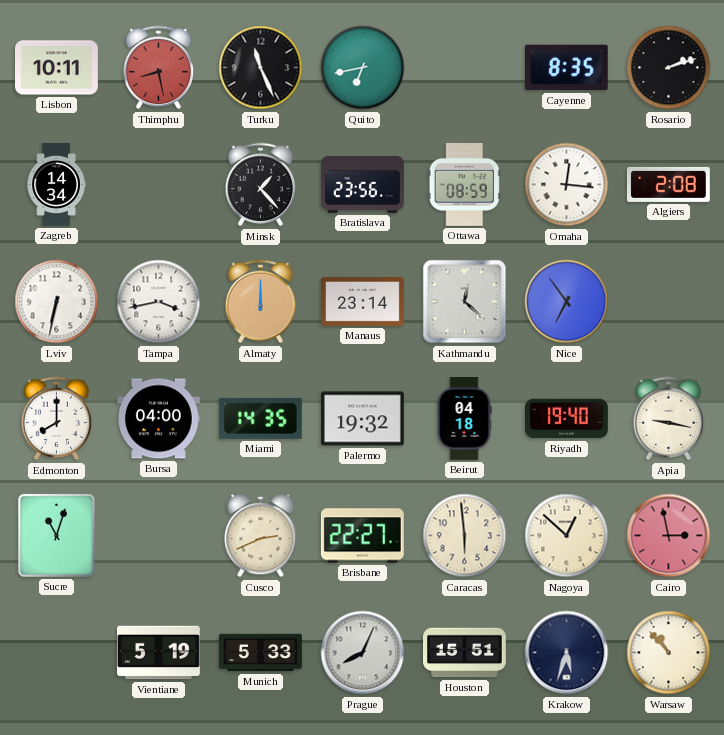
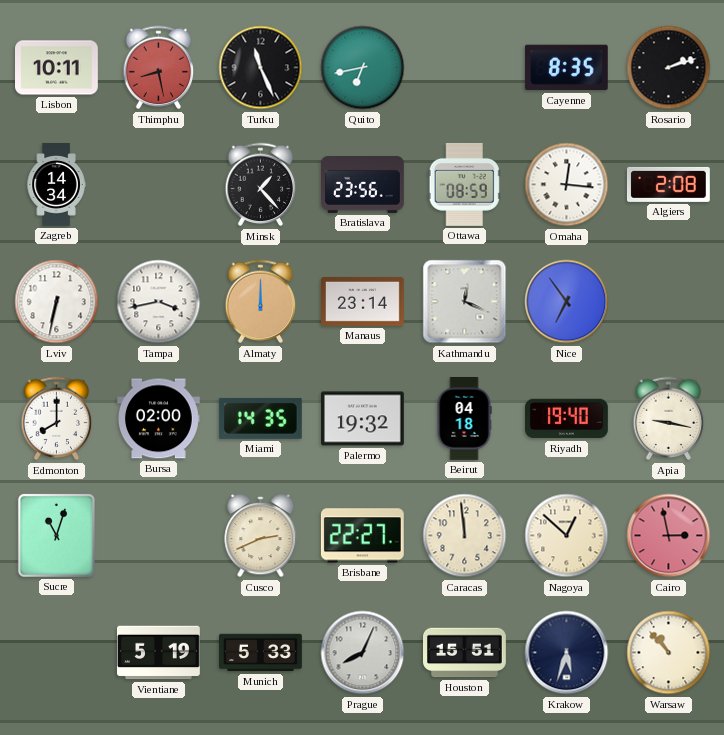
Kathmandu: 12:22 -> 12:19
Bursa: 04:00 -> 02:00
Caracas: 5:59 -> 11:59
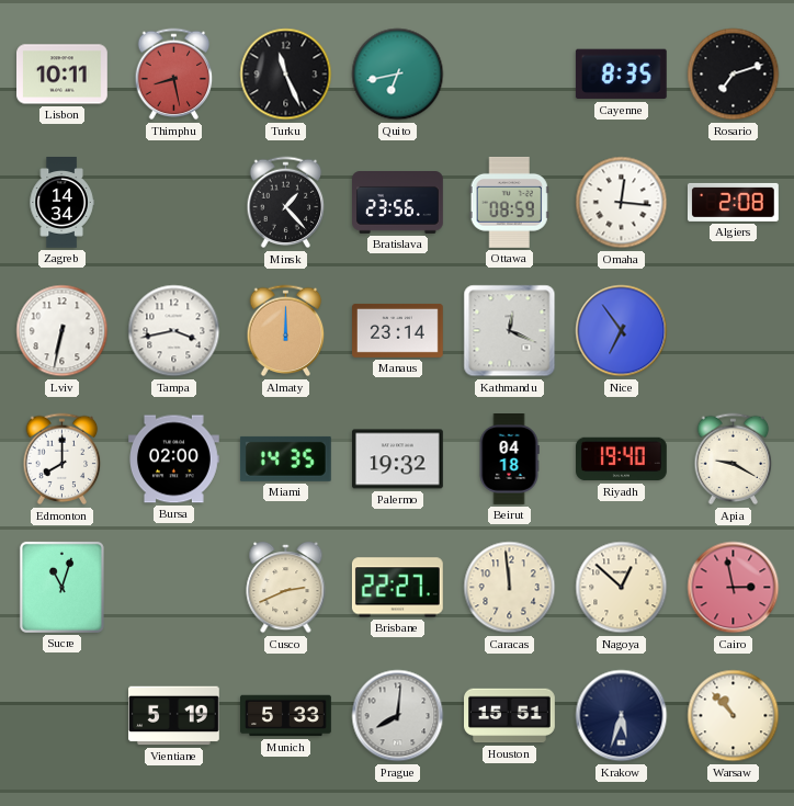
Rosario: 2:12 -> 7:12
Apia: 9:17 -> 9:20
Prague: 8:04 -> 8:01
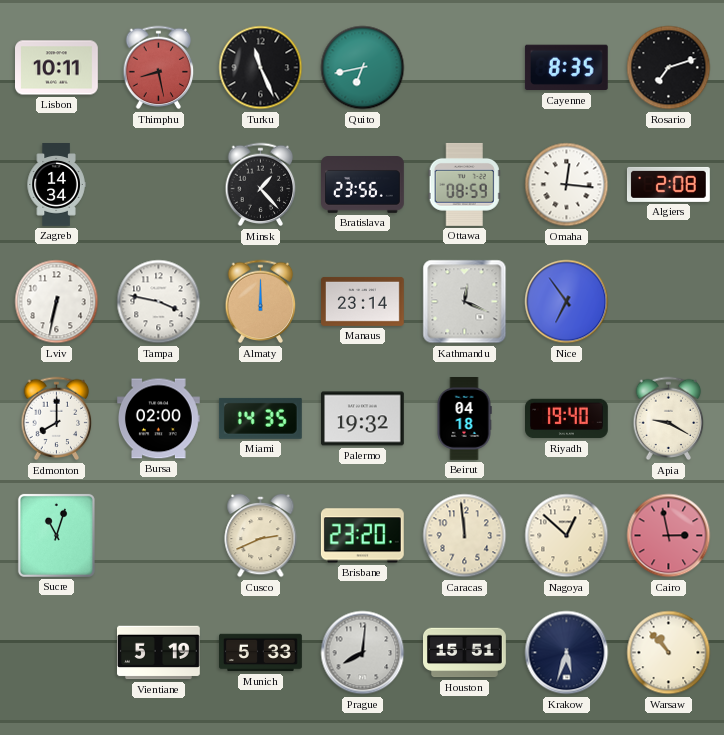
Tampa: 3:43 -> 3:47
Brisbane: 22:27 -> 23:20
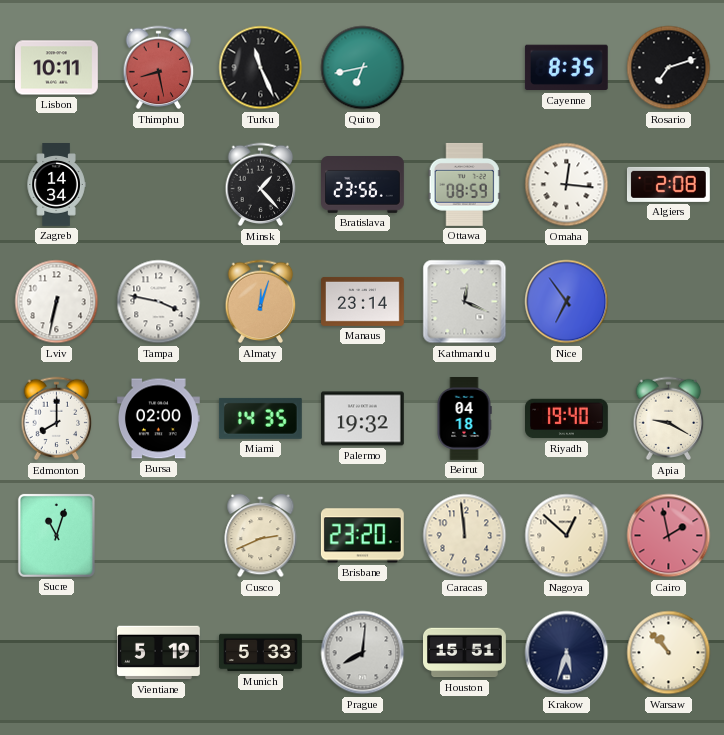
Almaty: 12:00 -> 12:03
Cairo: 2:58 -> 1:58
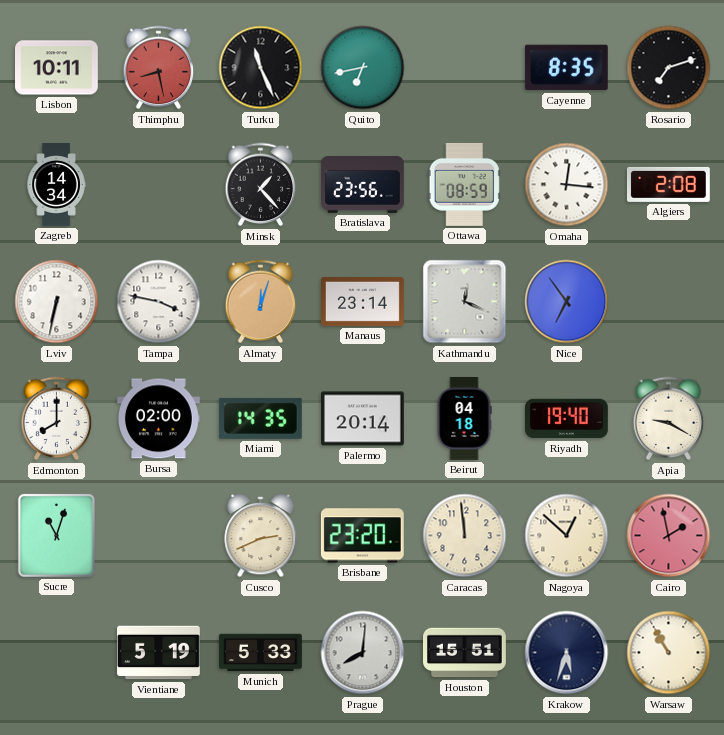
Palermo: 19:32 -> 20:14
Warsaw: 10:53 -> 10:55
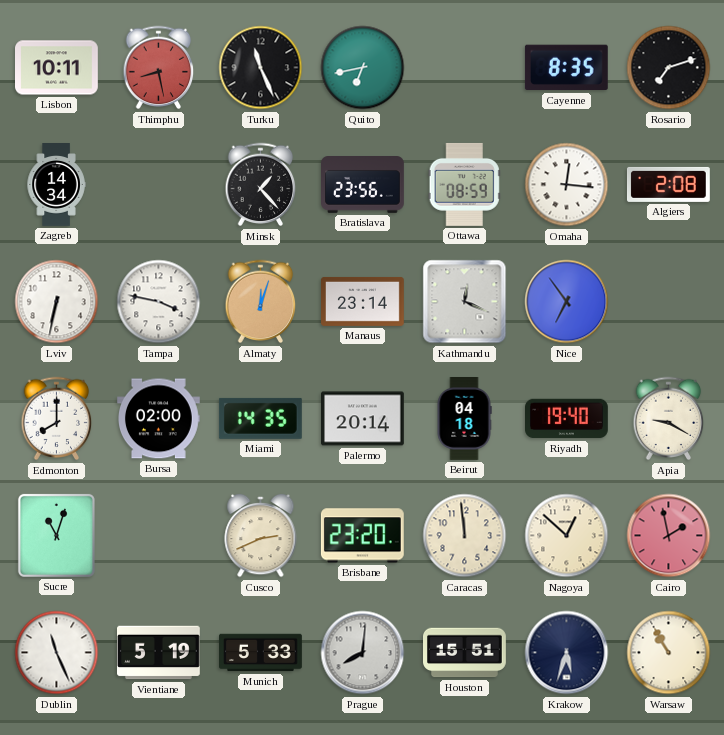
Dublin: none -> 11:26
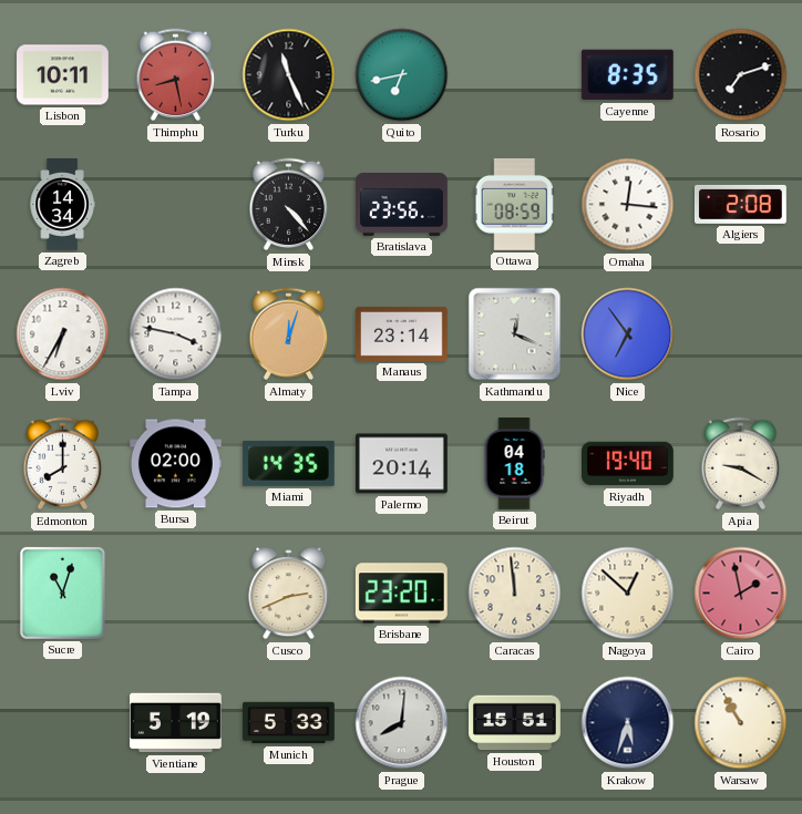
Minsk: 1:23 -> 4:23
Lviv: 6:32 -> 6:35
Dublin: 11:26 -> none
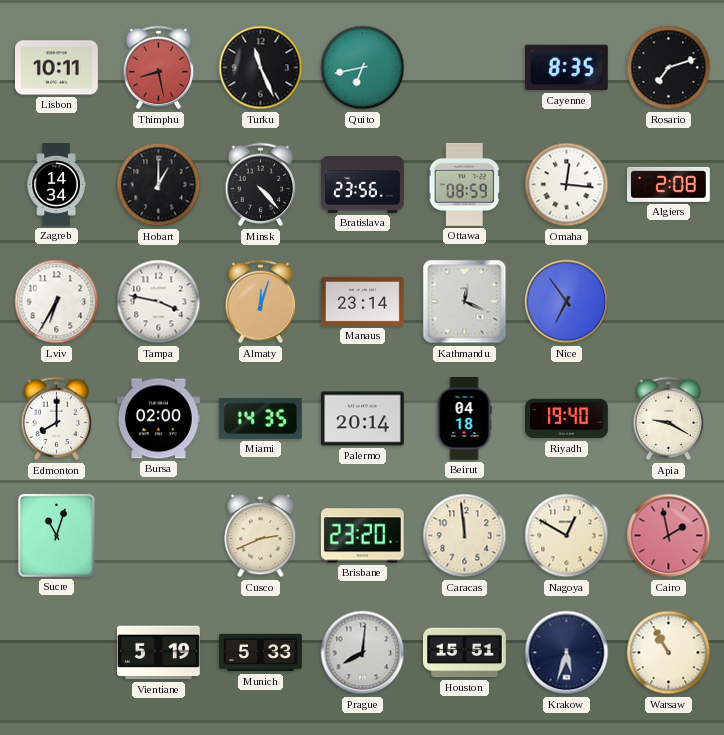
Hobart: none -> 1:00
Nagoya: 12:52 -> 12:50
